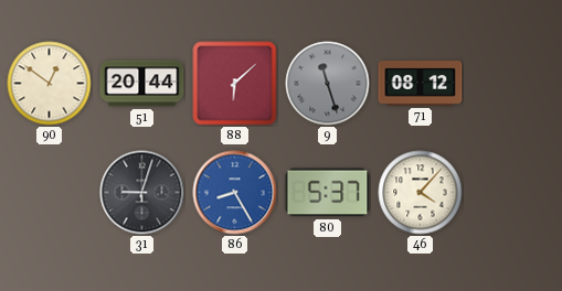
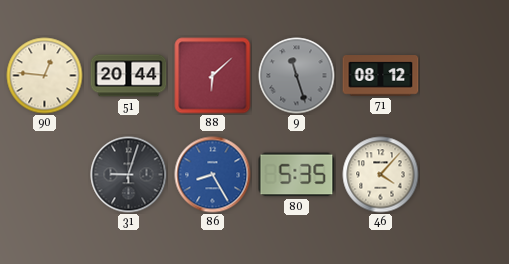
90: 12:51 -> 12:46
80: 5:37 -> 5:35
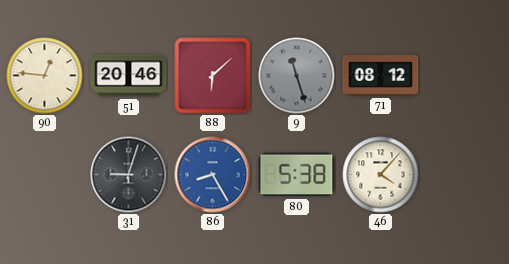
51: 20:44 -> 20:46
80: 5:35 -> 5:38
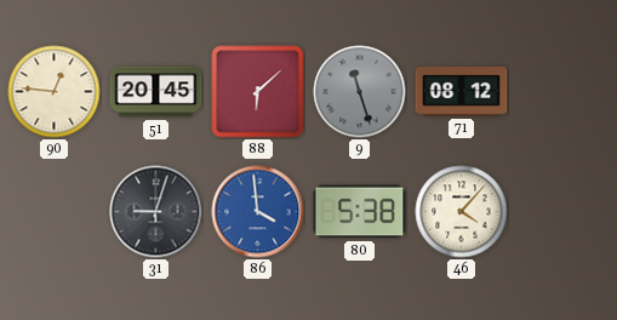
51: 20:46 -> 20:45
86: 8:25 -> 3:59
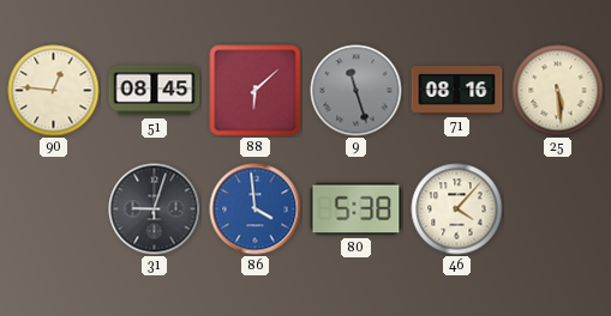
51: 20:45 -> 08:45
71: 08:12 -> 08:16
25: none -> 5:29
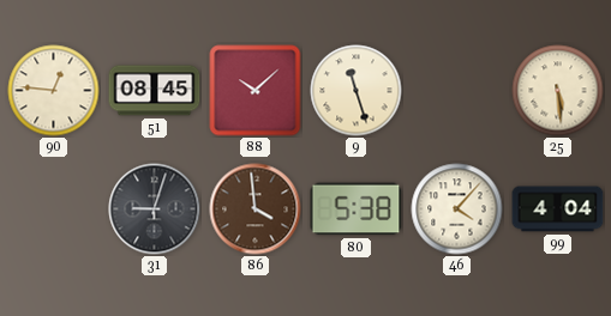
88: 6:08 -> 10:08
9 dial: grey -> cream
71: 08:16 -> none
86 dial: blue -> brown
99: none -> 4:04
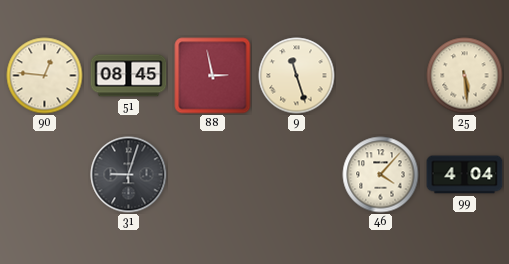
88: 10:08 -> 2:58
86: 3:59 -> none
80: 5:38 -> none
